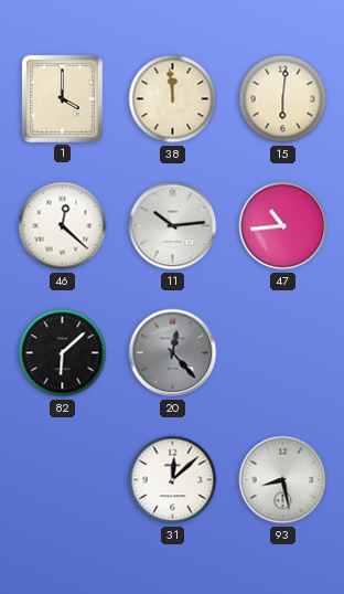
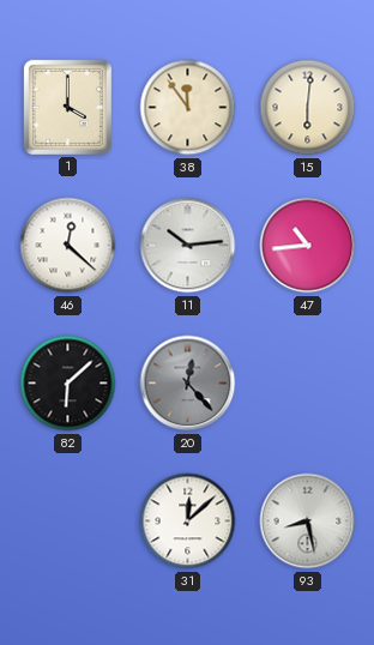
38: 11:59 -> 11:54
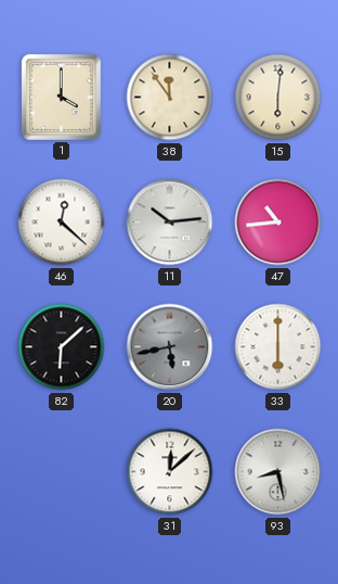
20: 12:23 -> 5:43
33: none -> 6:00
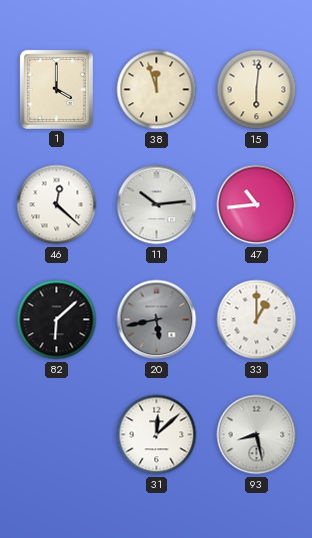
38: 11:54 -> 11:57
33: 6:00 -> 1:00
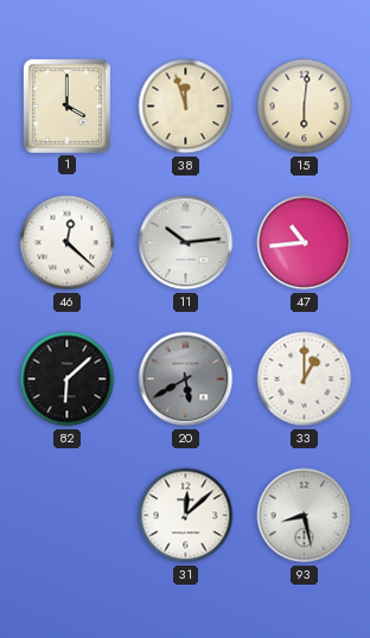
20: 5:43 -> 5:40
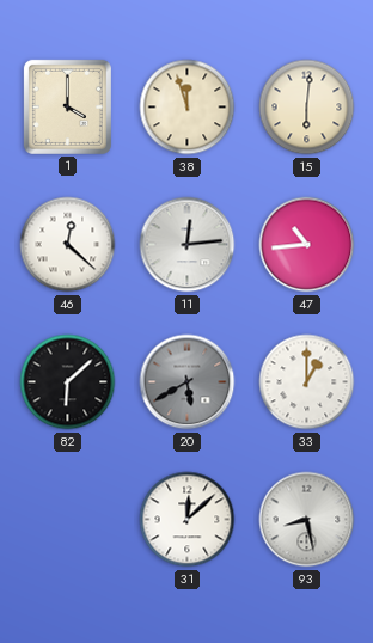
11: 10:14 -> 12:14
